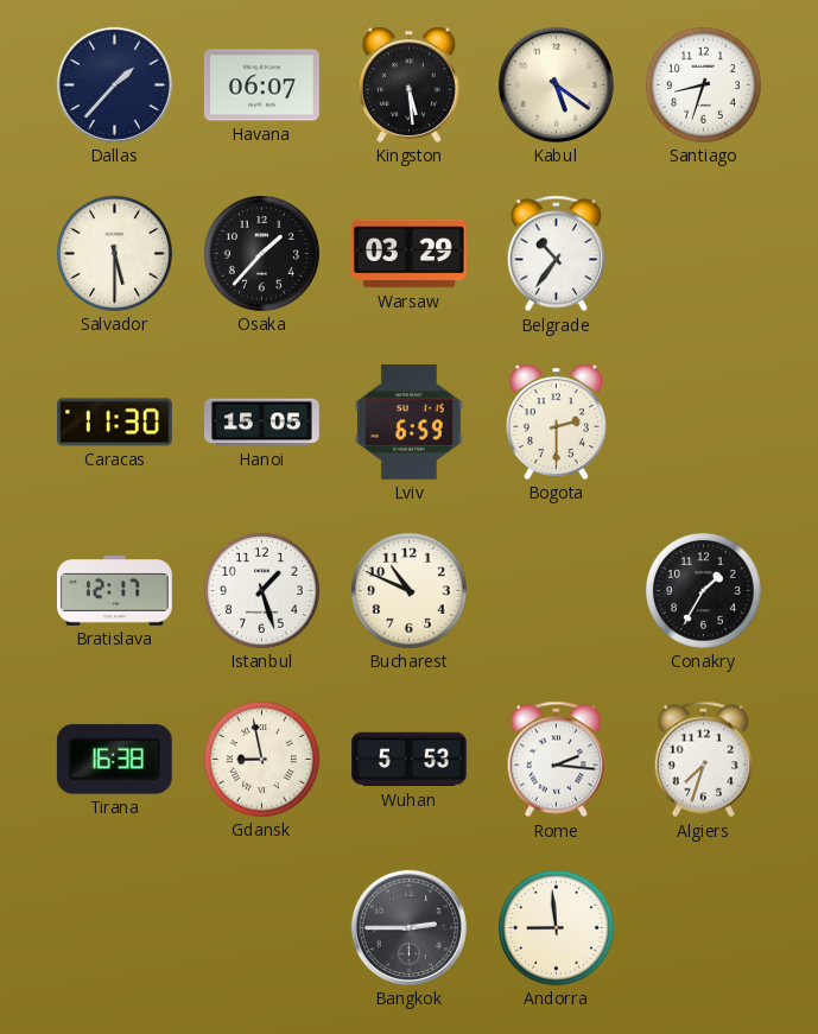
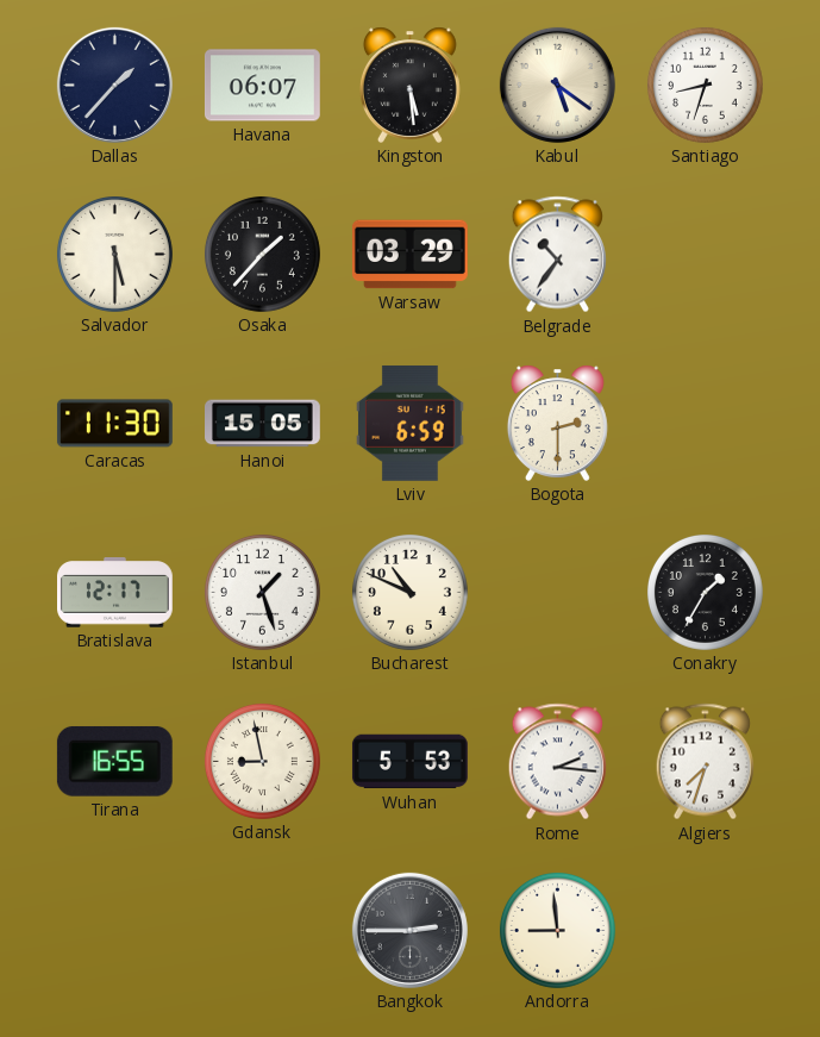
Tirana: 16:38 -> 16:55
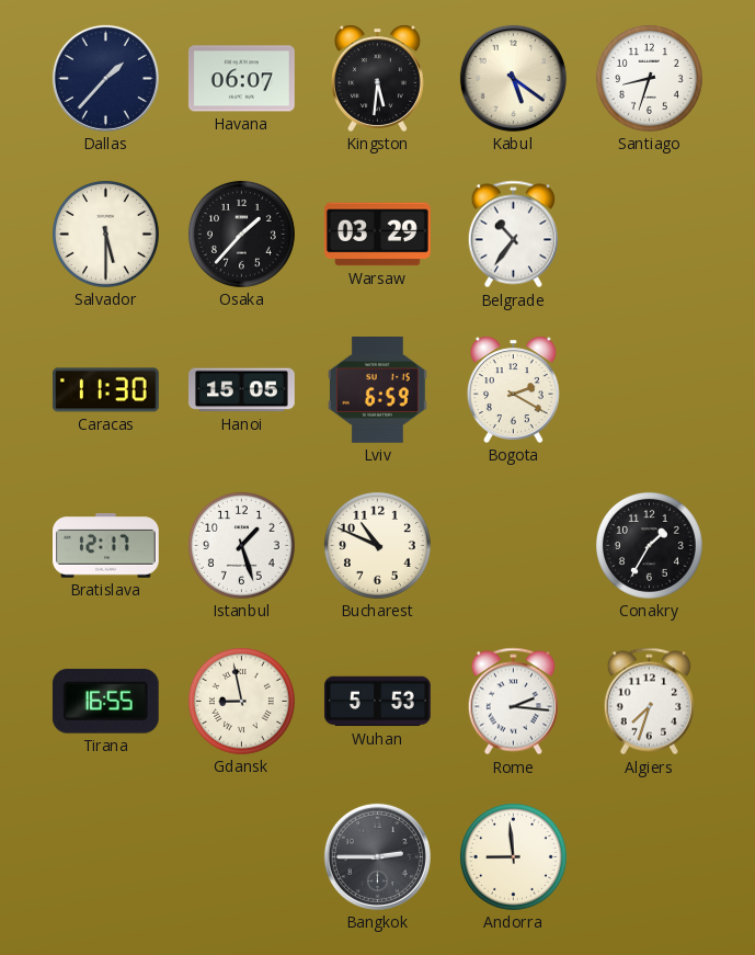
Kingston: 5:29 -> 5:31
Bogota: 2:30 -> 2:20
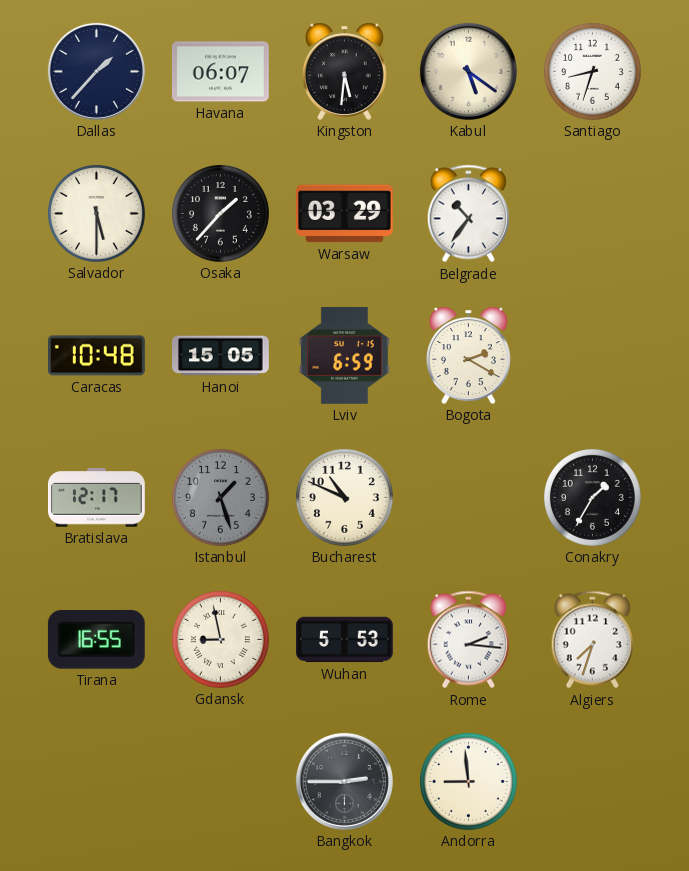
Caracas: 11:30 -> 10:48
Istanbul dial: white -> grey
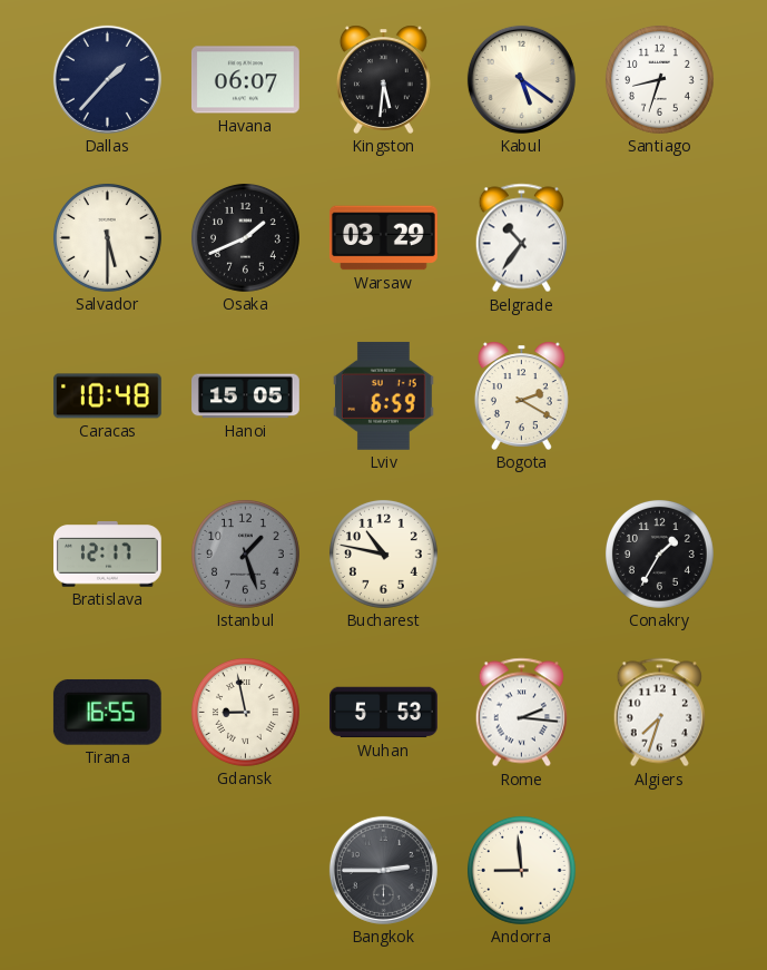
Osaka: 1:37 -> 1:41
Bucharest: 10:49 -> 10:47
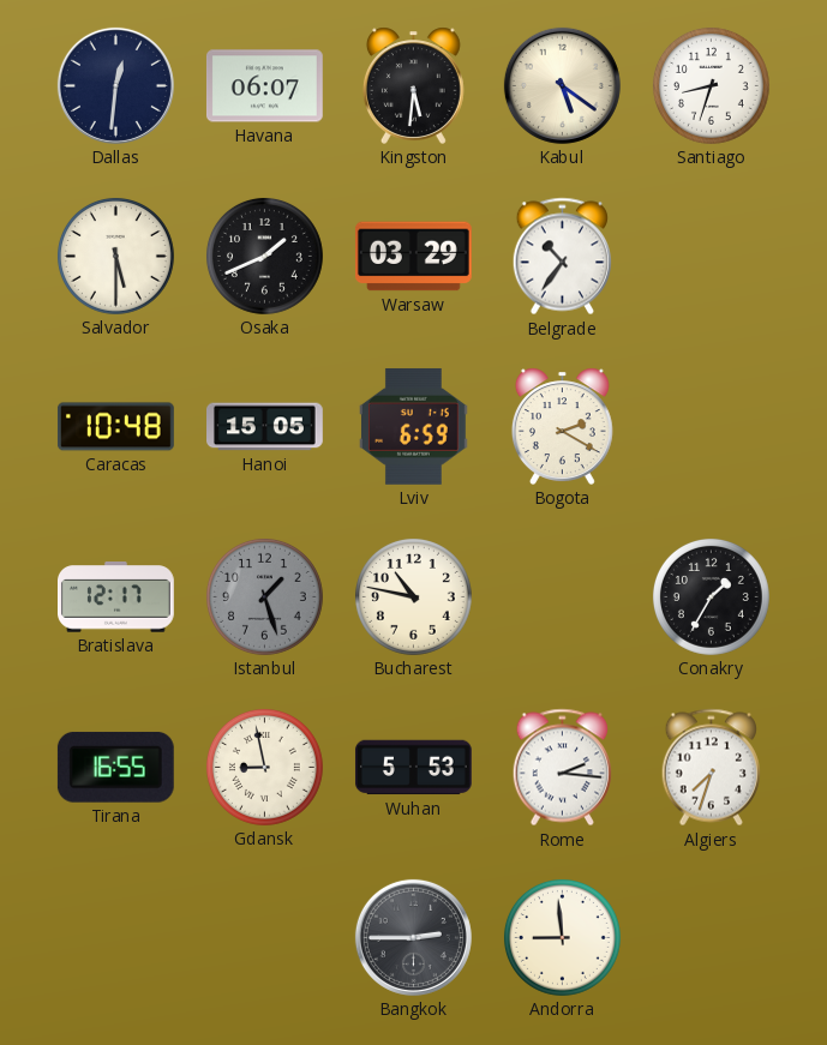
Dallas: 1:37 -> 12:31
